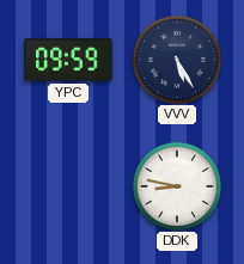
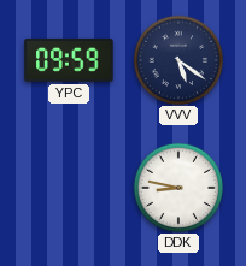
VVV: 5:25 -> 5:21
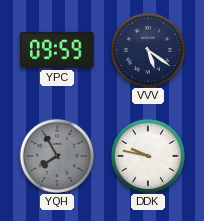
YQH: none -> 7:55
DDK: 8:47 -> 9:47
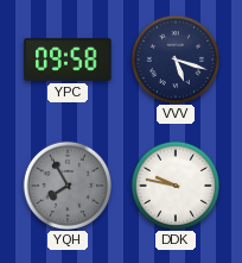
YPC: 09:59 -> 09:58
VVV: 5:21 -> 5:18
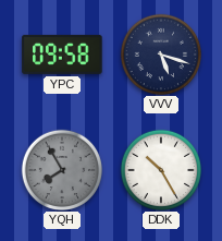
DDK: 9:47 -> 10:25
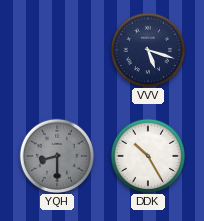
YPC: 09:58 -> none
YQH: 7:55 -> 8:30
